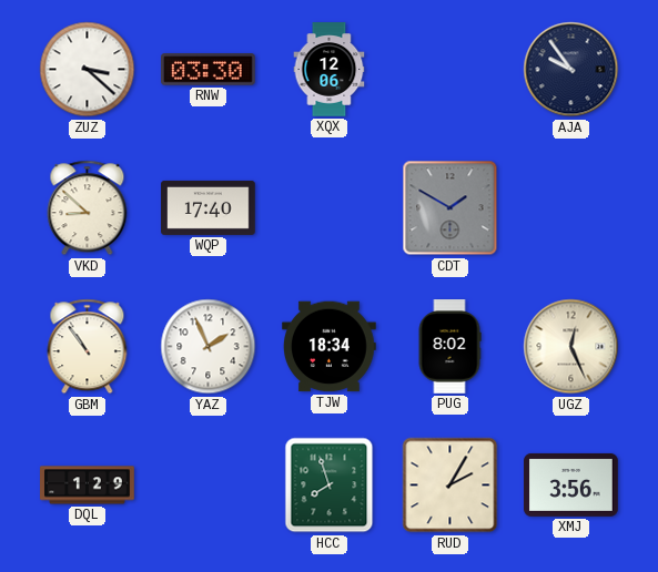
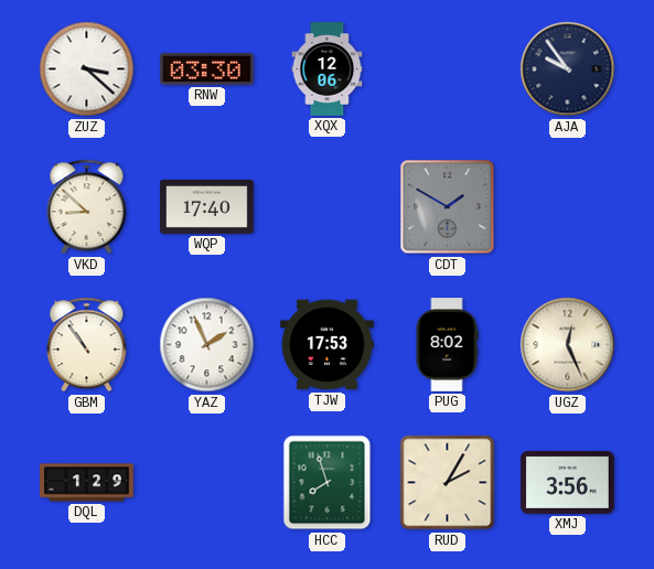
TJW: 18:34 -> 17:53
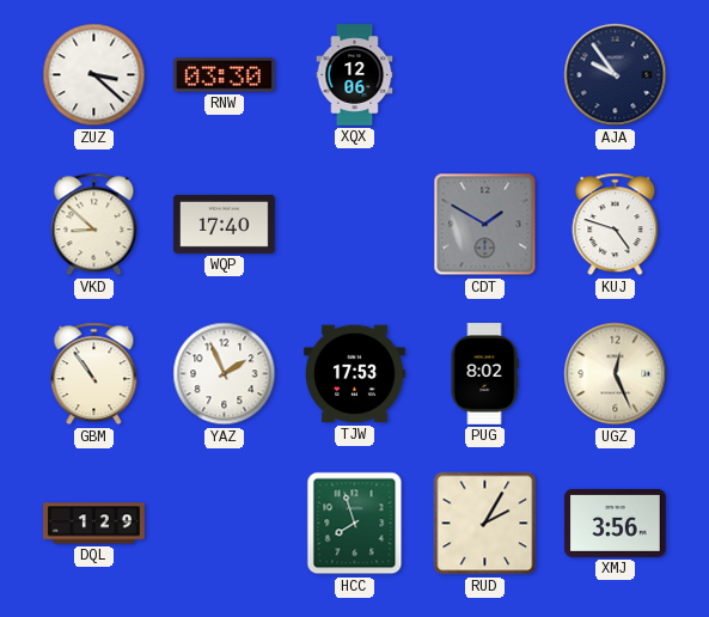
KUJ: none -> 4:48
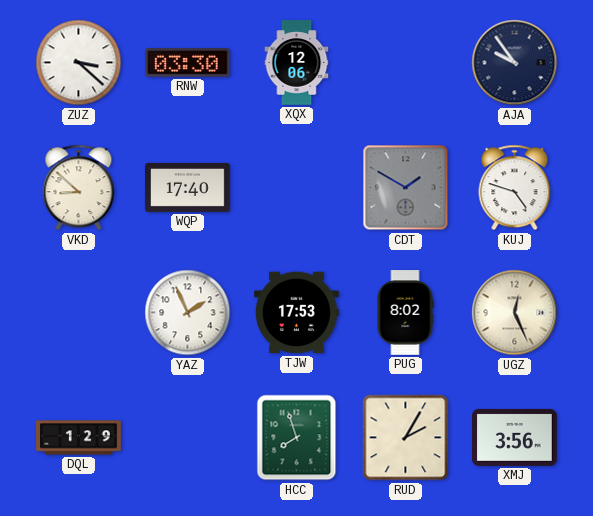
GBM: 10:54 -> none
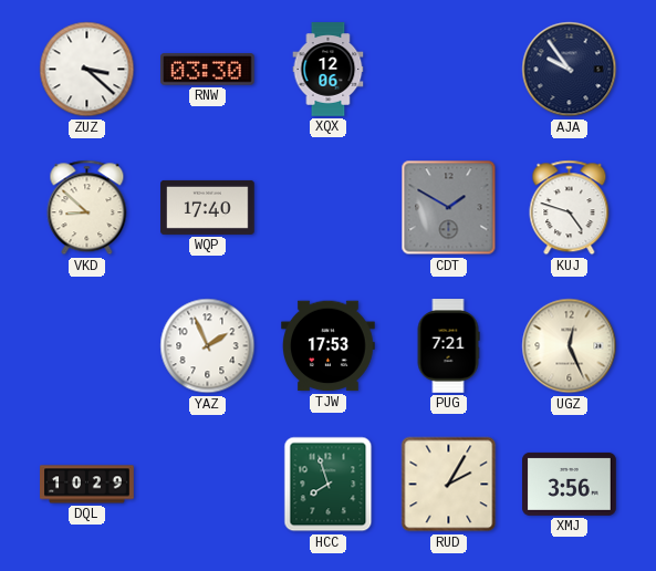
PUG: 8:02 -> 7:21
DQL: 1:29 -> 10:29
